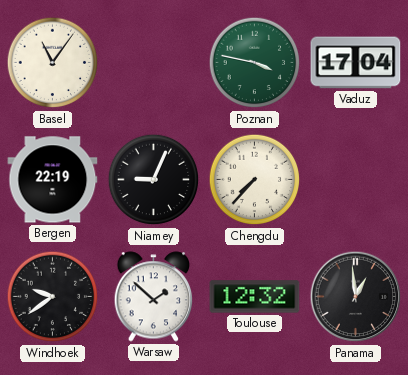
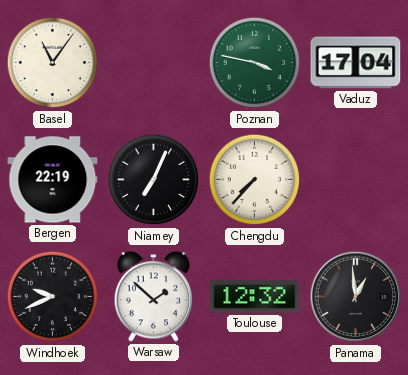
Niamey: 9:04 -> 7:04
Windhoek: 9:39 -> 9:41
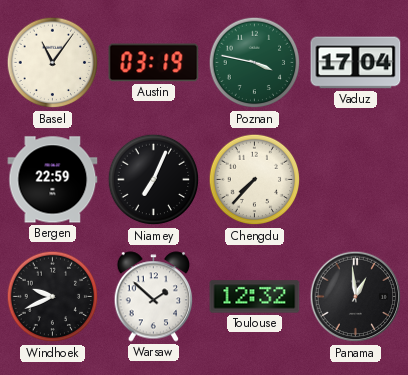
Austin: none -> 03:19
Bergen: 22:19 -> 22:59
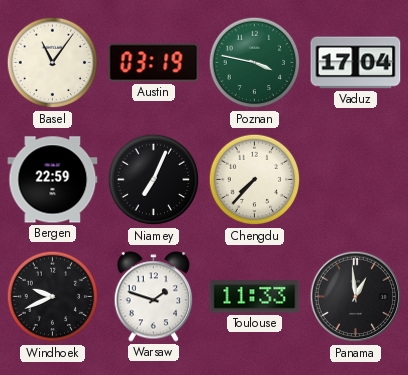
Warsaw: 1:52 -> 1:48
Toulouse: 12:32 -> 11:33
